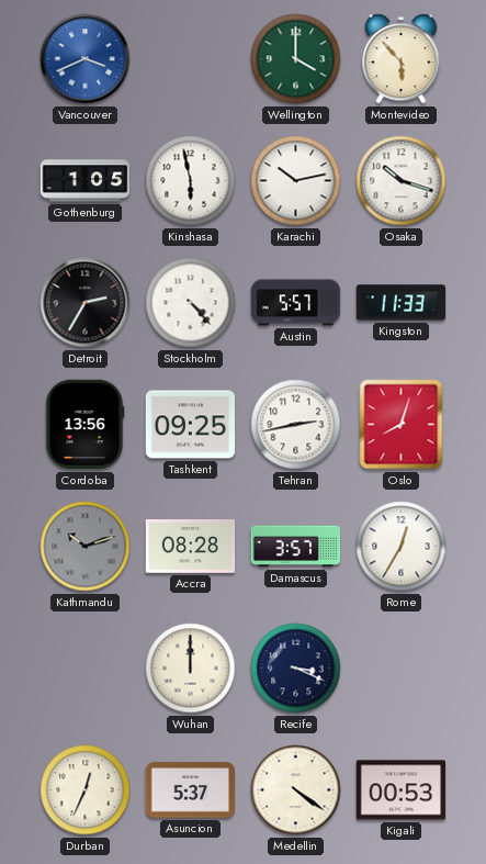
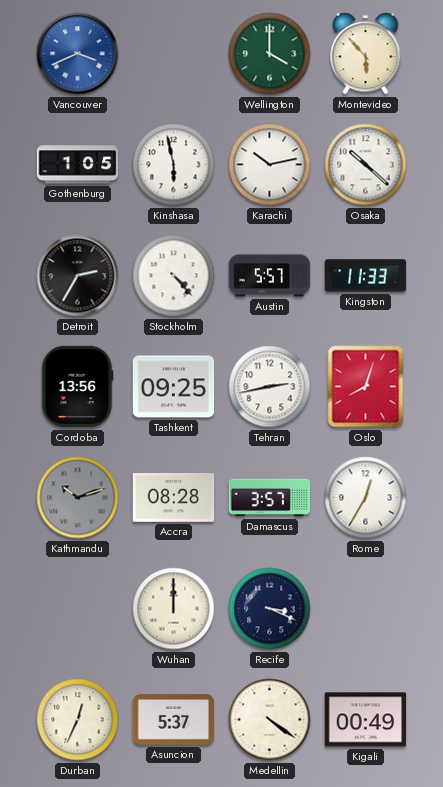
Osaka: 10:18 -> 10:22
Kigali: 00:53 -> 00:49
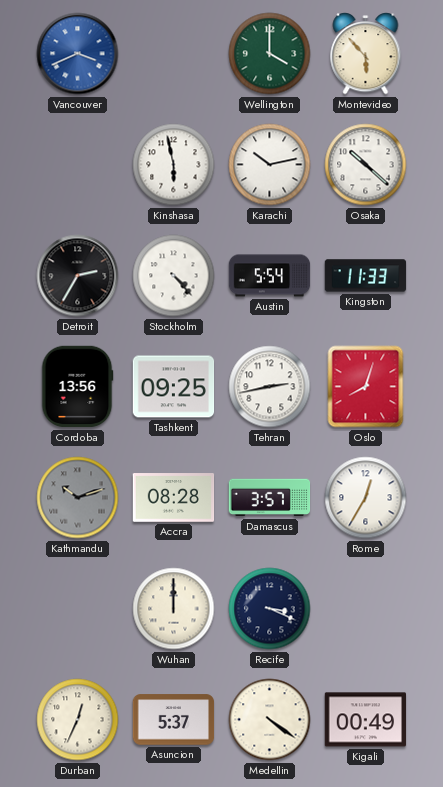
Gothenburg: 1:05 -> none
Austin: 5:57 -> 5:54
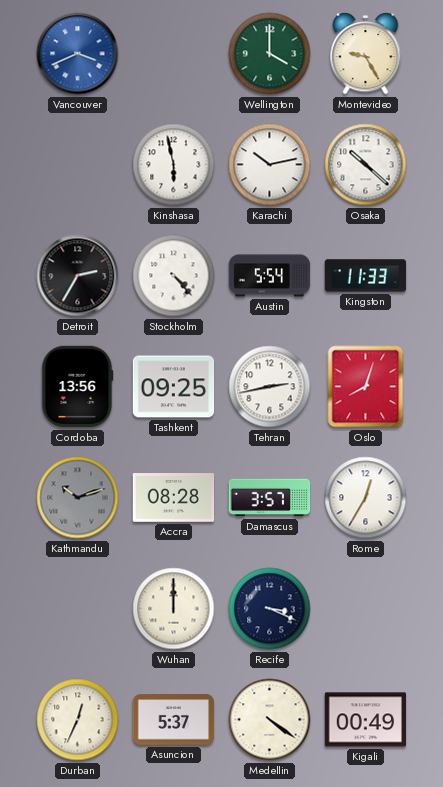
Montevideo: 5:53 -> 9:25
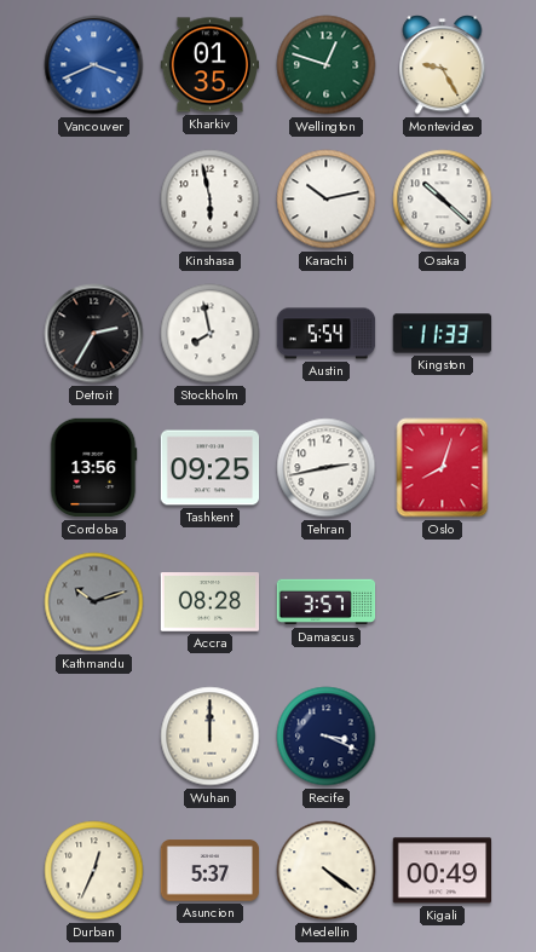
Kharkiv: none -> 01:35
Wellington: 4:00 -> 12:48
Stockholm: 4:23 -> 7:58
Rome: 12:35 -> none
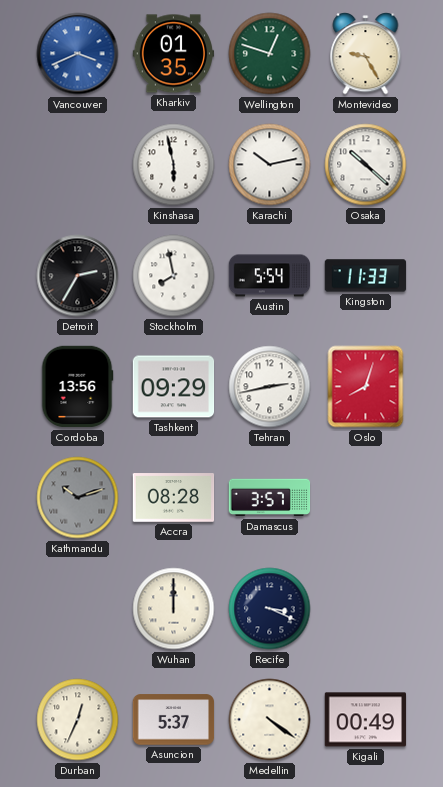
Tashkent: 09:25 -> 09:29
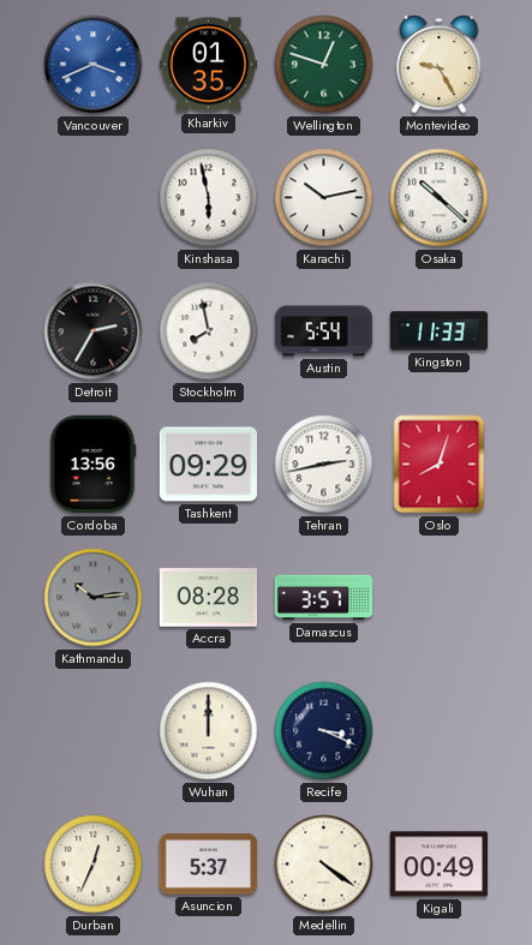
Kathmandu: 10:12 -> 10:14
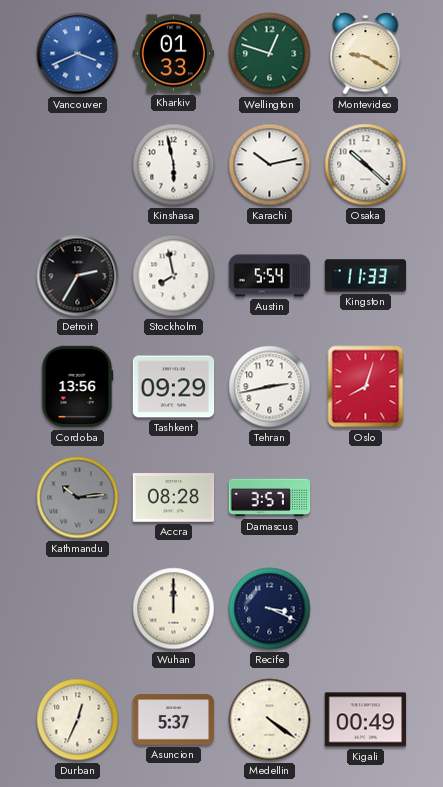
Kharkiv: 01:35 -> 01:33
Montevideo: 9:25 -> 9:20
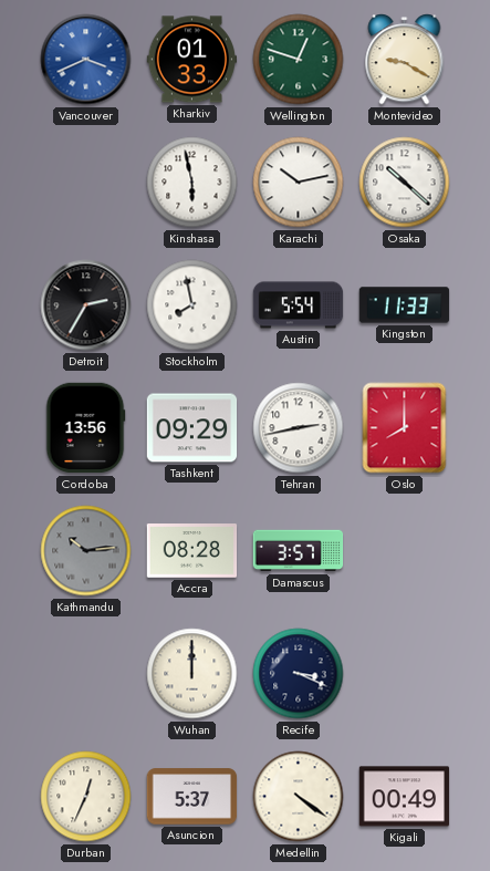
Oslo: 8:03 -> 8:00
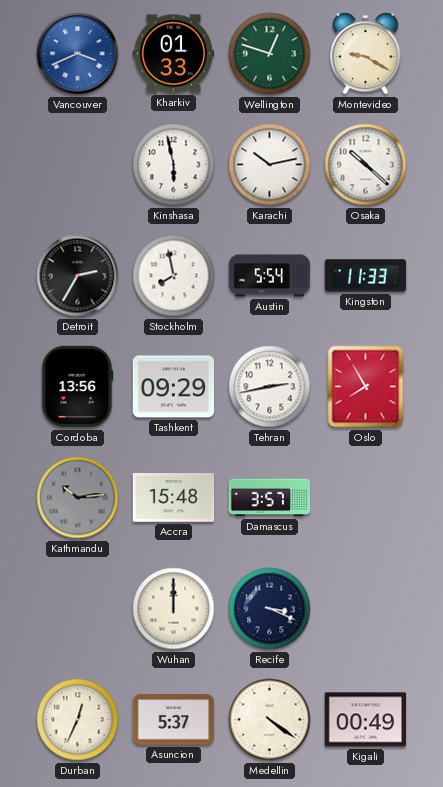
Oslo: 8:00 -> 7:55
Accra: 08:28 -> 15:48
